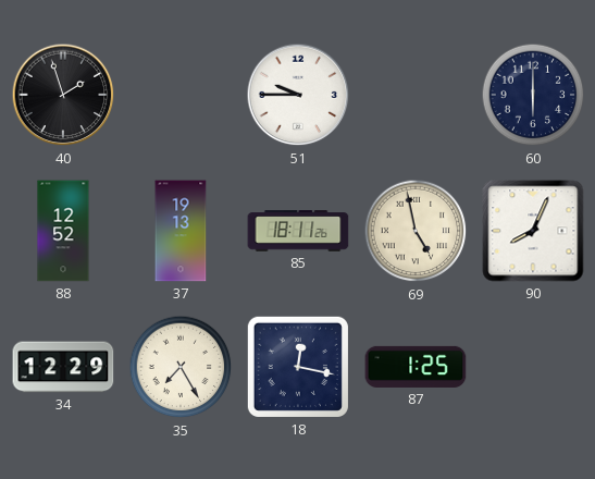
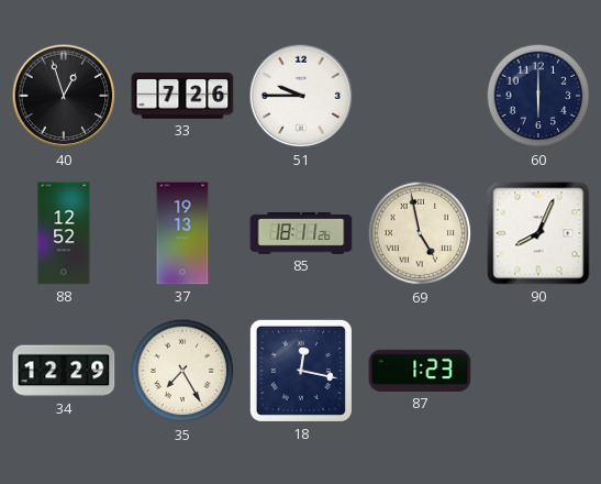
40: 1:57 -> 12:57
33: none -> 7:26
87: 1:25 -> 1:23
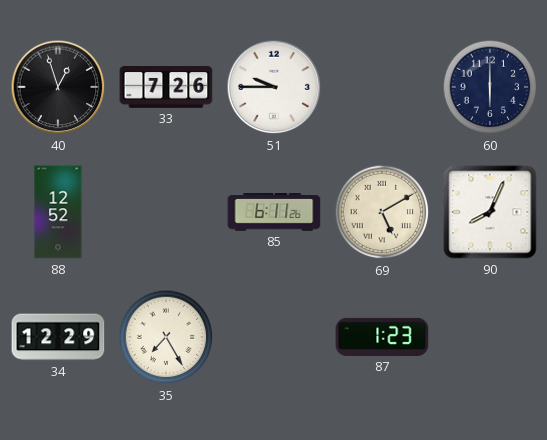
37: 19:13 -> none
85: 18:11 -> 6:11
69: 4:58 -> 5:10
18: 12:17 -> none
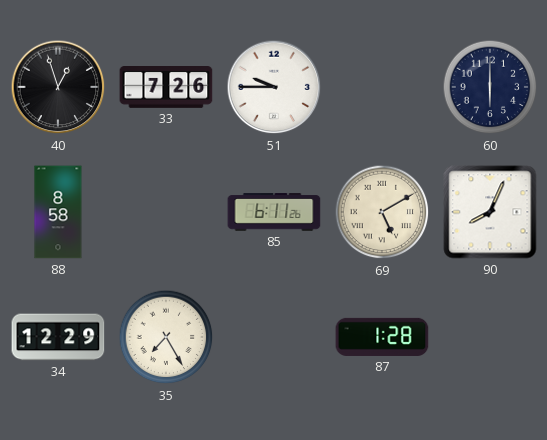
88: 12:52 -> 8:58
87: 1:23 -> 1:28
